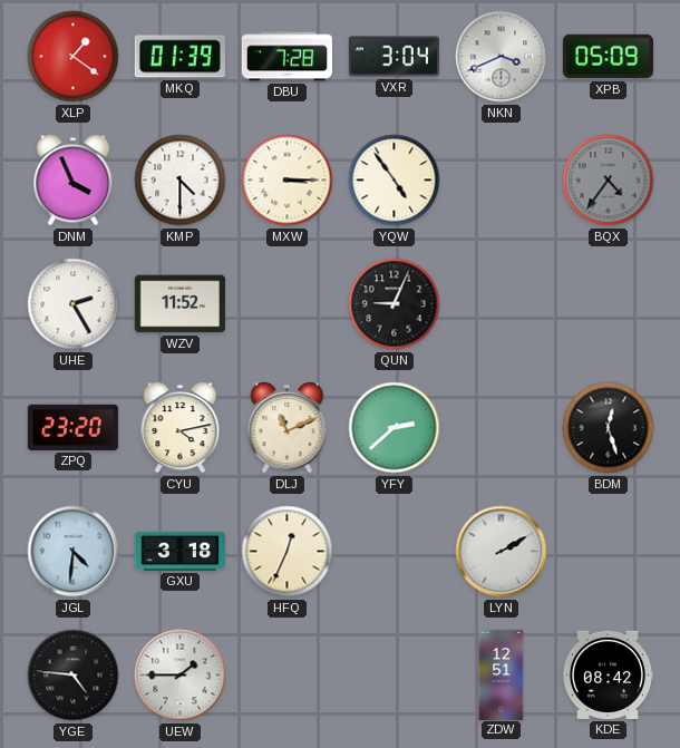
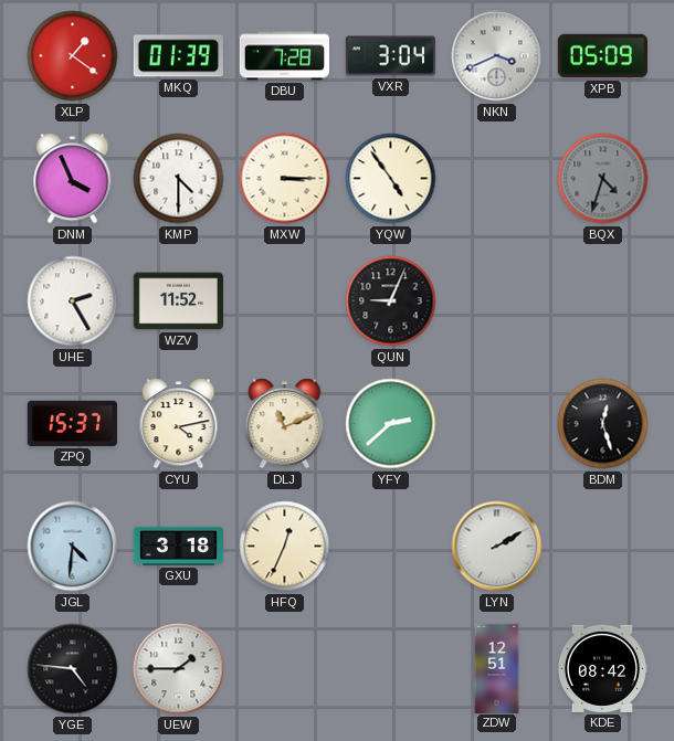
BQX: 4:36 -> 4:33
ZPQ: 23:20 -> 15:37
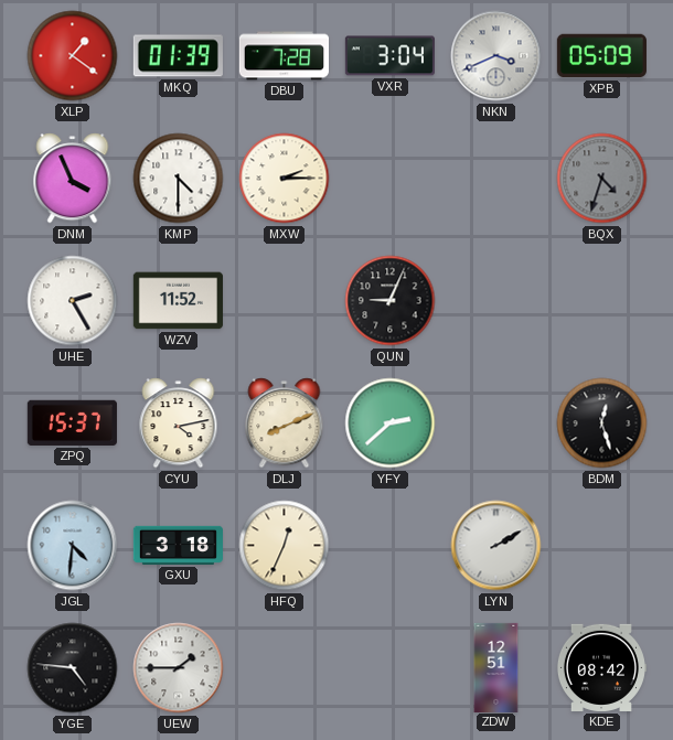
MXW: 3:15 -> 2:15
YQW: 4:54 -> none
DLJ: 11:11 -> 8:11
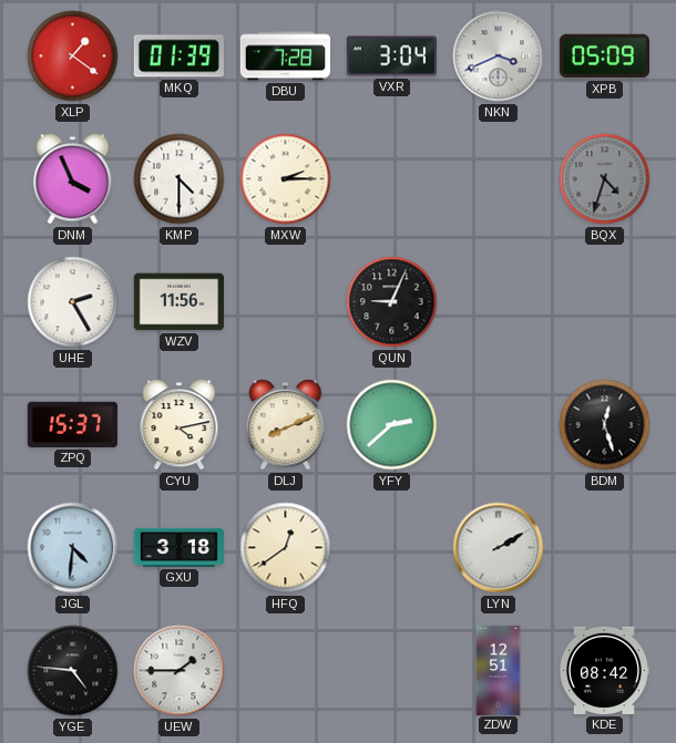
WZV: 11:52 -> 11:56
HFQ: 12:34 -> 12:39
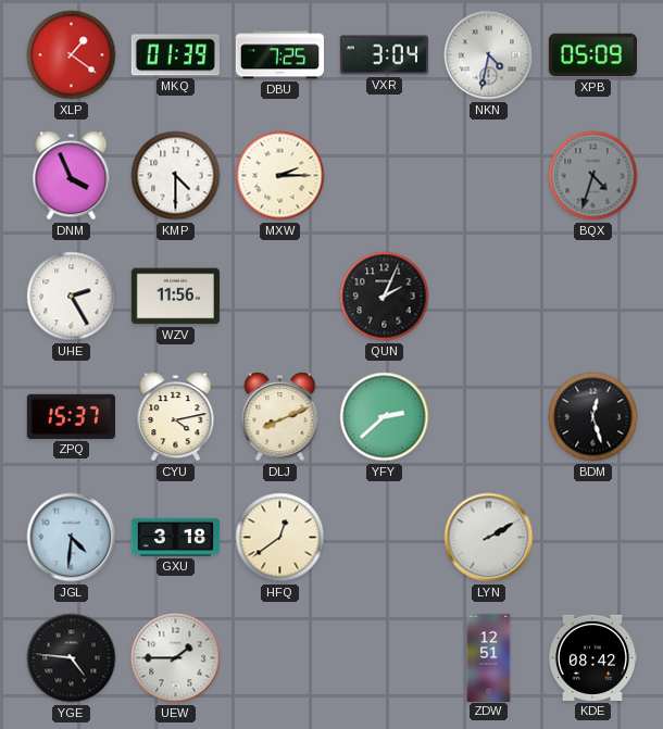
DBU: 7:28 -> 7:25
NKN: 3:41 -> 4:32
QUN: 9:04 -> 2:04
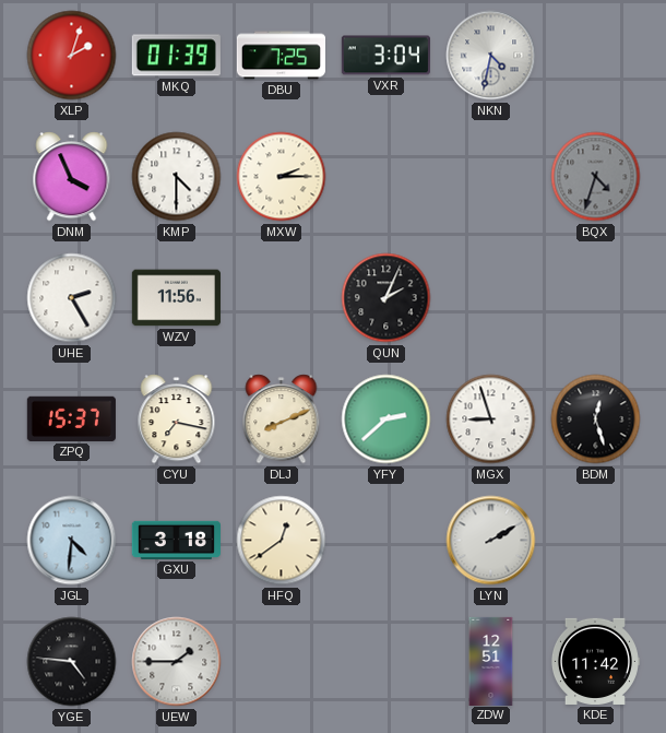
XLP: 1:21 -> 2:03
XPB: 05:09 -> none
CYU: 4:13 -> 7:17
MGX: none -> 8:57
KDE: 08:42 -> 11:42
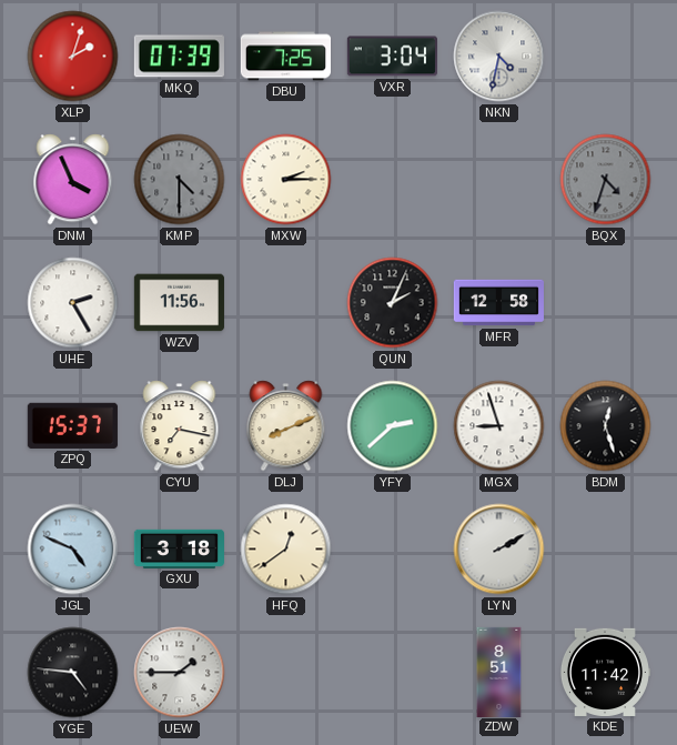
MKQ: 01:39 -> 07:39
KMP dial: white -> grey
MFR: none -> 12:58
JGL: 4:31 -> 4:49
ZDW: 12:51 -> 8:51
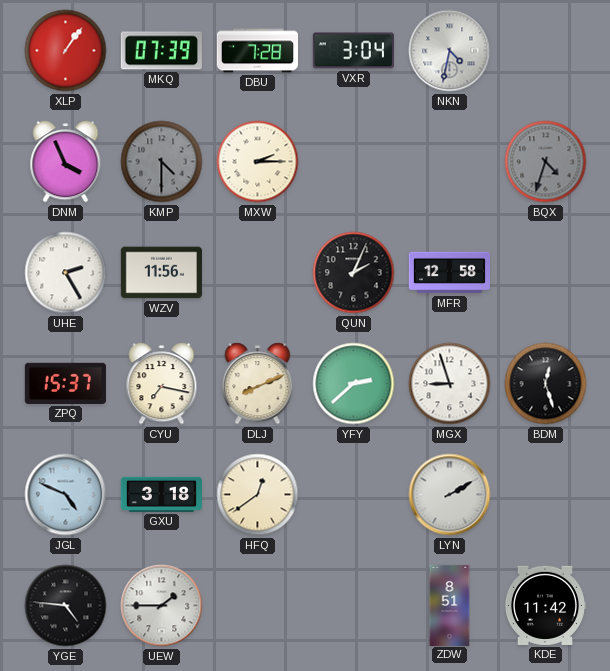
XLP: 2:03 -> 1:06
DBU: 7:25 -> 7:28
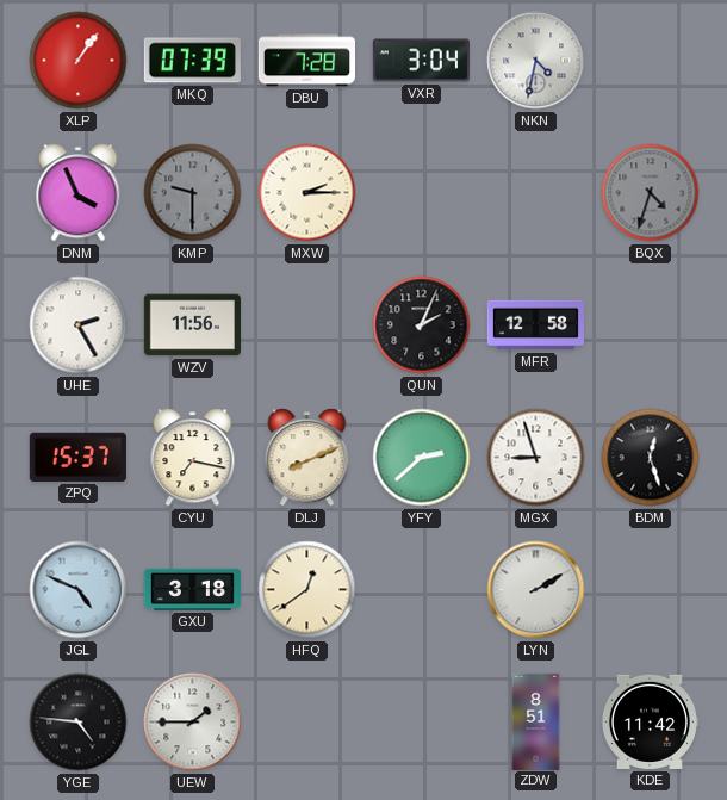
KMP: 4:30 -> 9:30
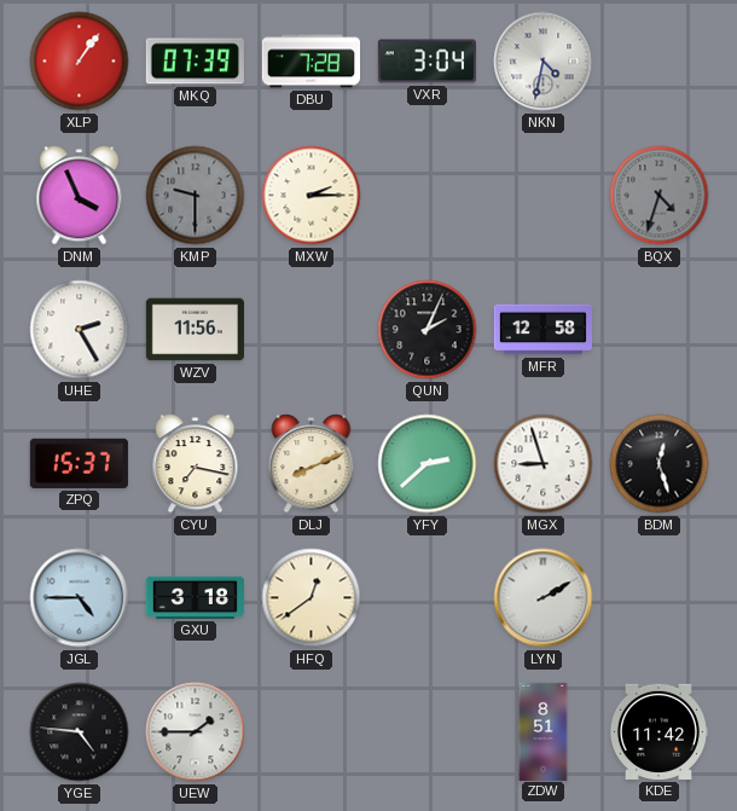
JGL: 4:49 -> 4:45
